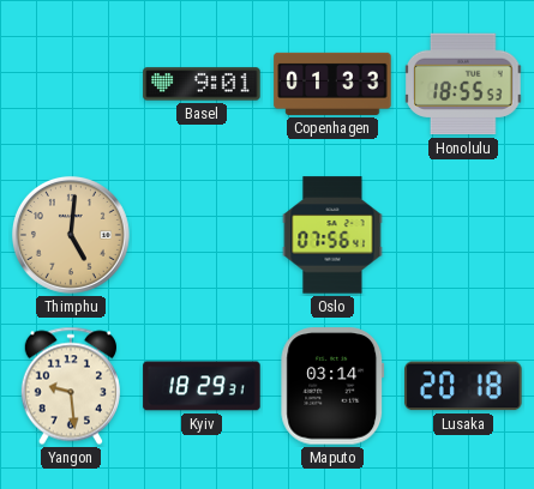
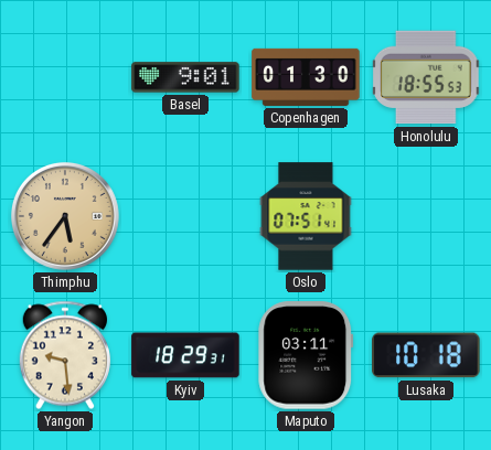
Copenhagen: 01:33 -> 01:30
Thimphu: 5:01 -> 5:36
Oslo: 07:56 -> 07:51
Maputo: 03:14 -> 03:11
Lusaka: 20:18 -> 10:18
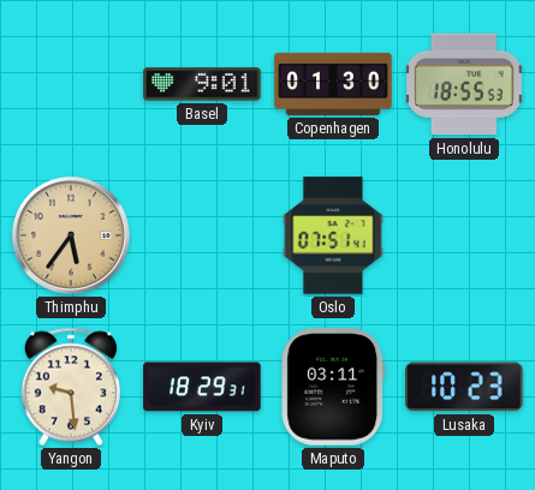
Lusaka: 10:18 -> 10:23
